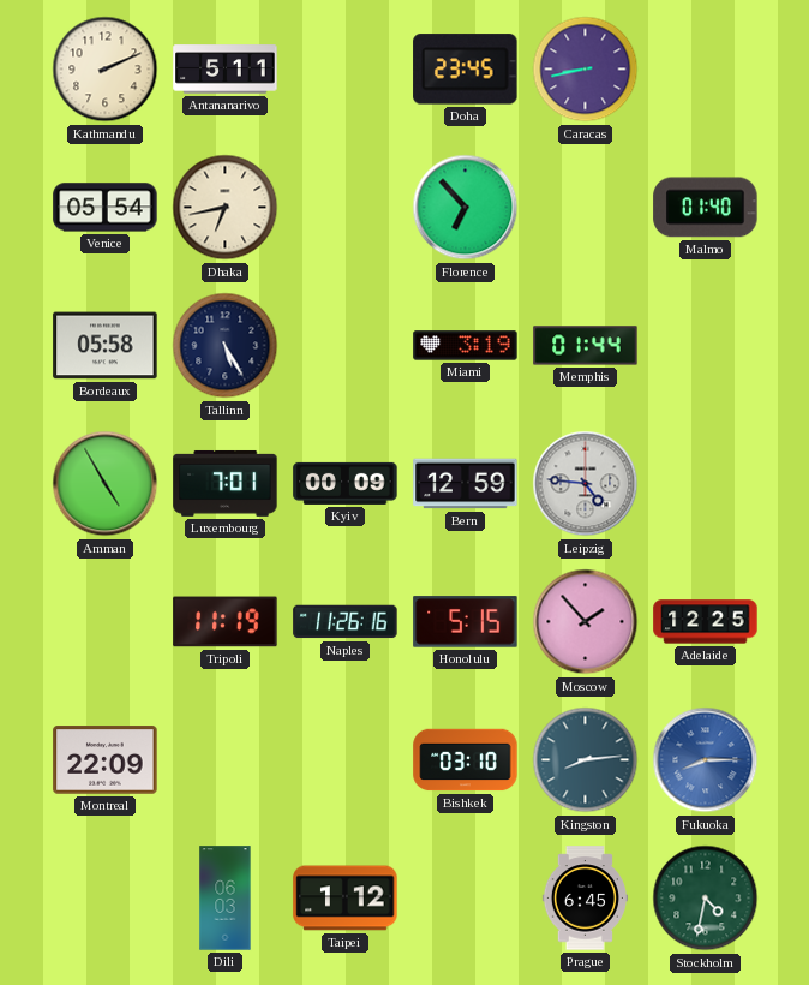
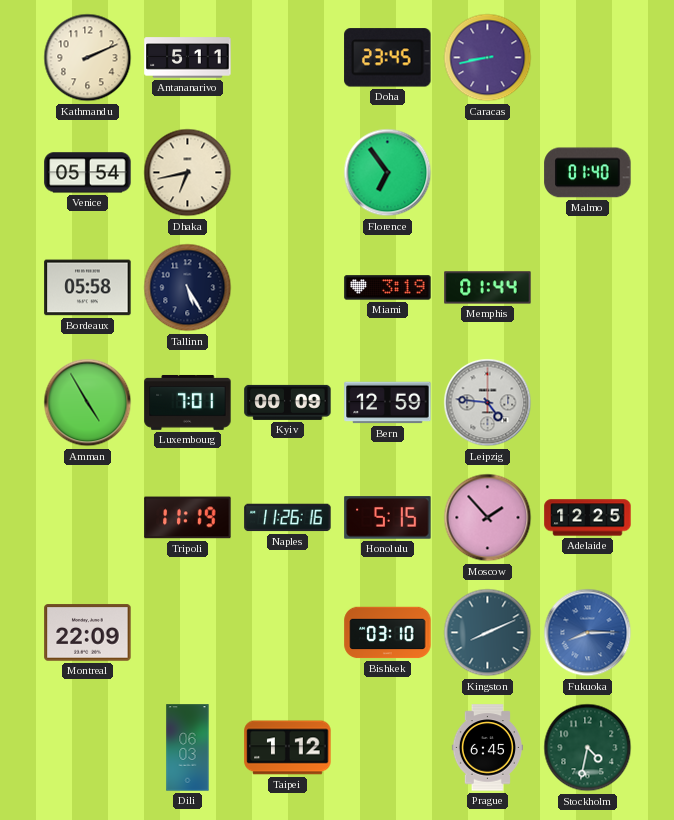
Florence: 6:53 -> 6:54
Kingston: 8:14 -> 8:11
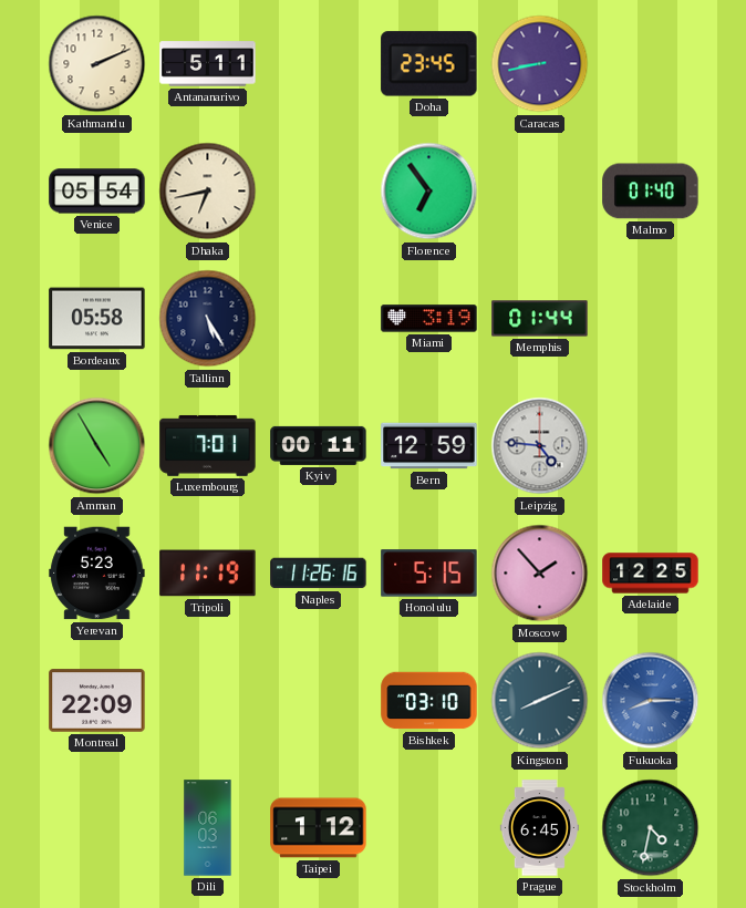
Kyiv: 00:09 -> 00:11
Yerevan: none -> 5:23
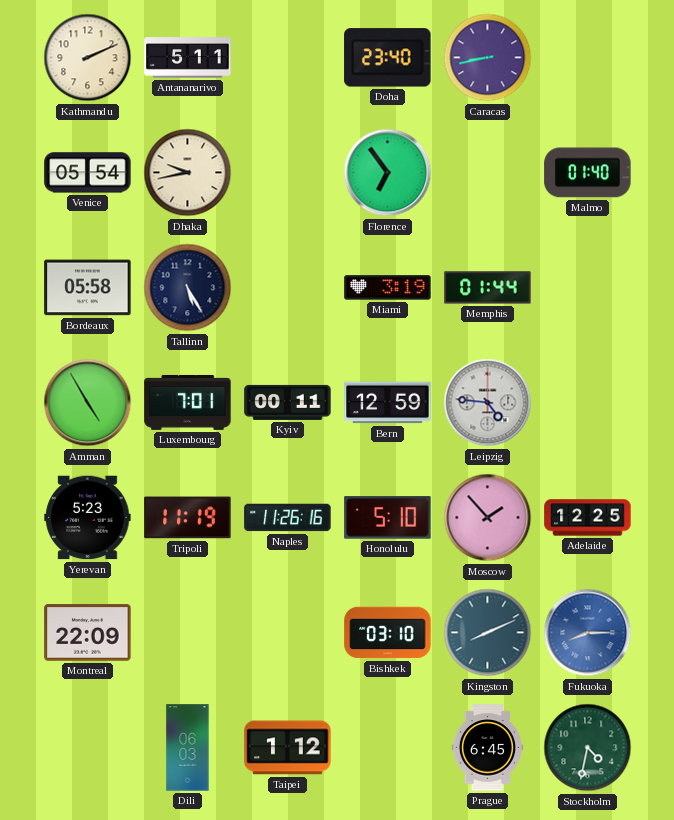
Doha: 23:45 -> 23:40
Dhaka: 6:43 -> 9:43
Honolulu: 5:15 -> 5:10
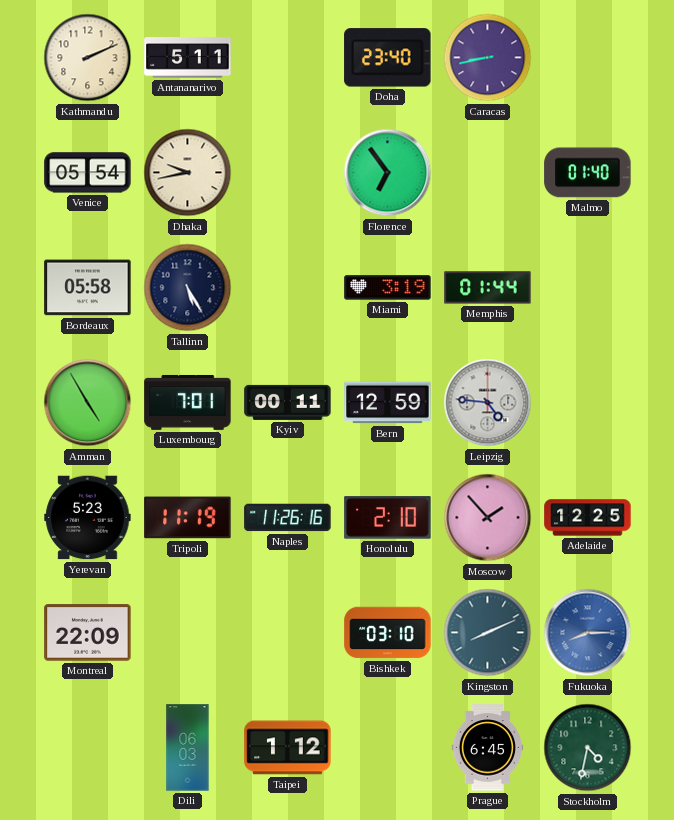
Honolulu: 5:10 -> 2:10
